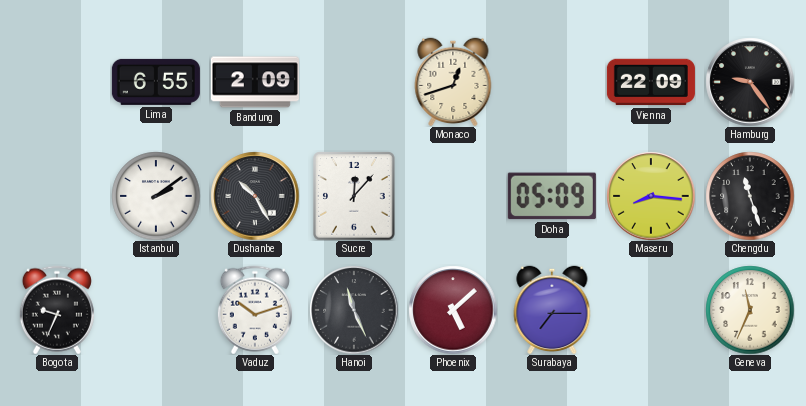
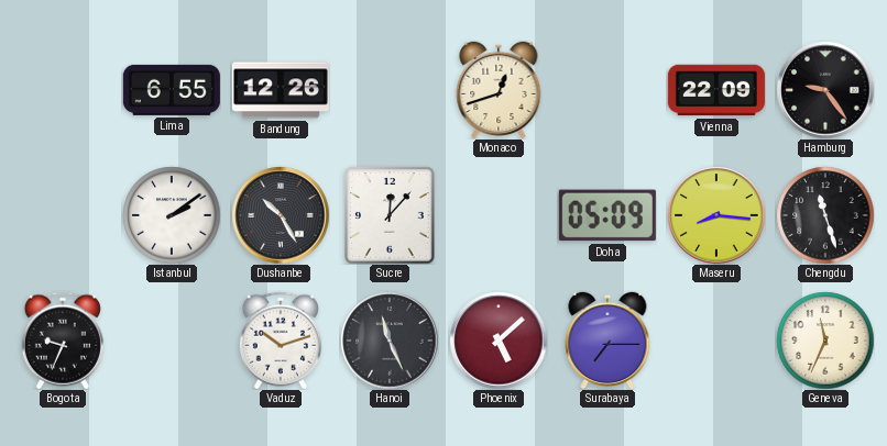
Bandung: 2:09 -> 12:26
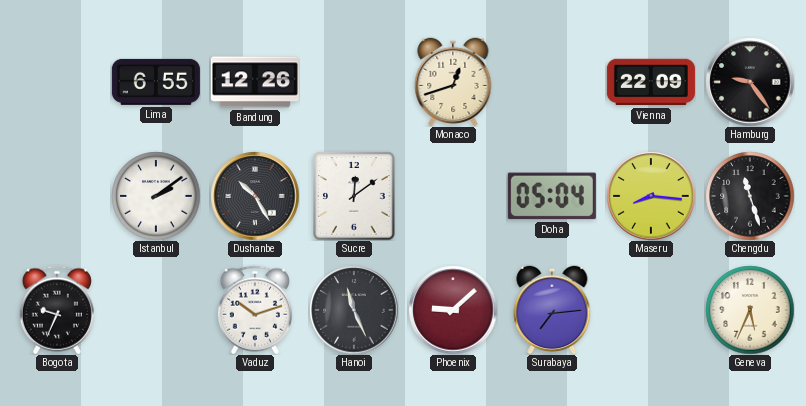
Sucre: 12:07 -> 12:09
Doha: 05:09 -> 05:04
Phoenix: 5:08 -> 9:08
Surabaya: 7:15 -> 7:14
Geneva: 11:34 -> 5:34
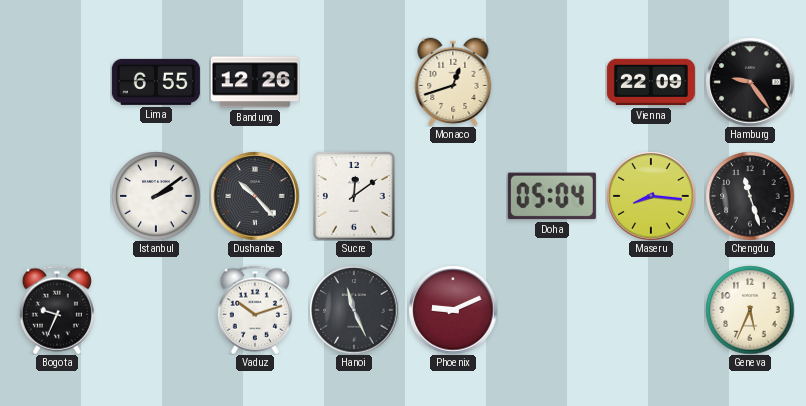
Dushanbe: 10:25 -> 10:23
Phoenix: 9:08 -> 9:11
Surabaya: 7:14 -> none
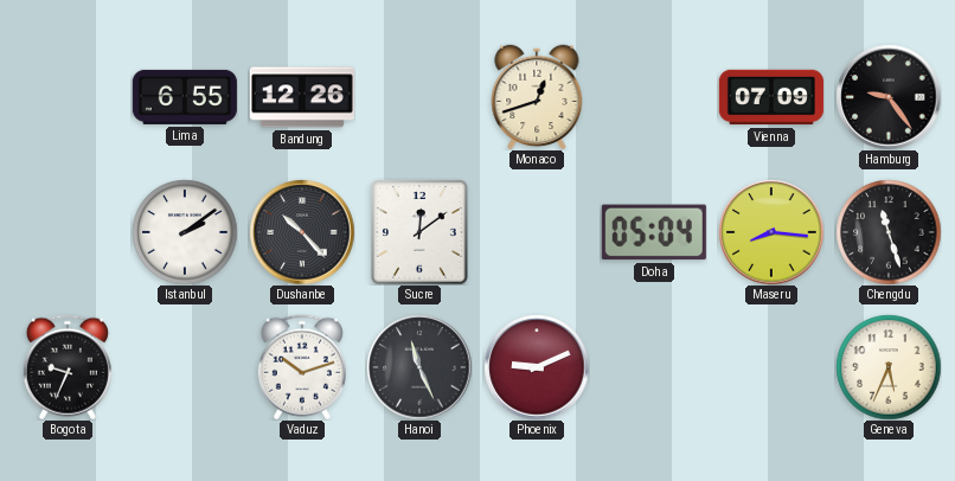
Vienna: 22:09 -> 07:09
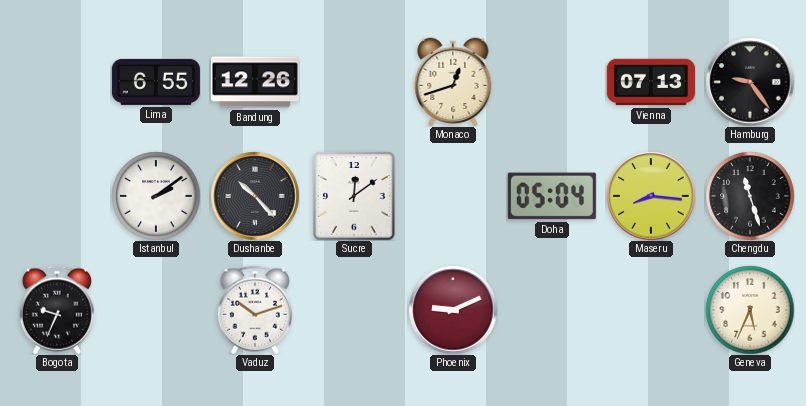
Vienna: 07:09 -> 07:13
Hanoi: 11:26 -> none
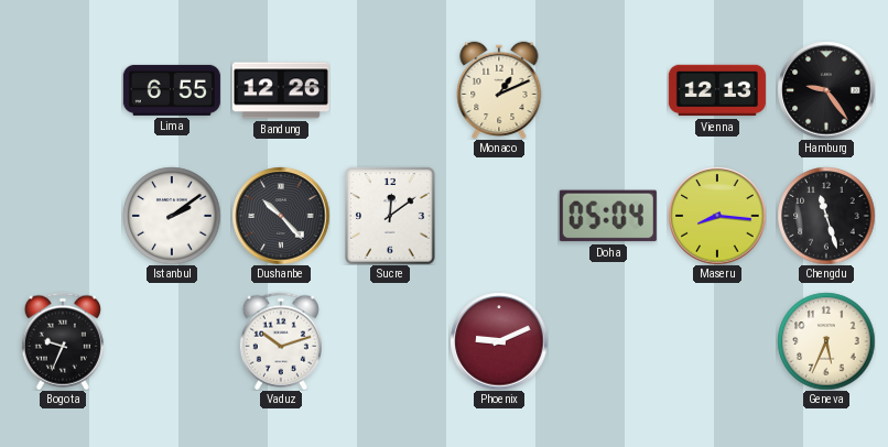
Monaco: 12:42 -> 1:11
Vienna: 07:13 -> 12:13
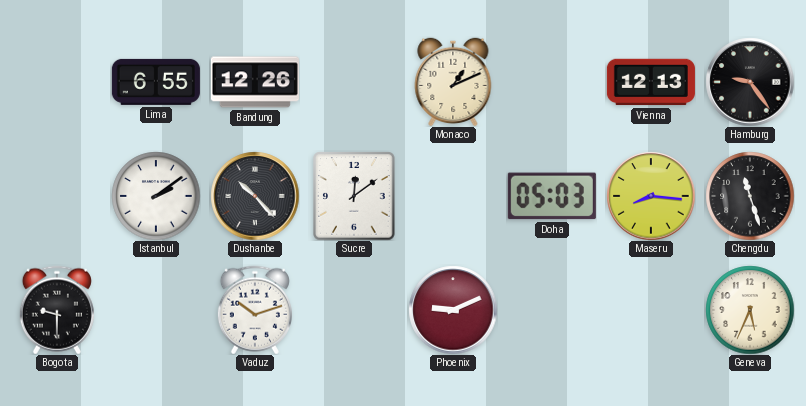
Doha: 05:04 -> 05:03
Bogota: 9:34 -> 9:30
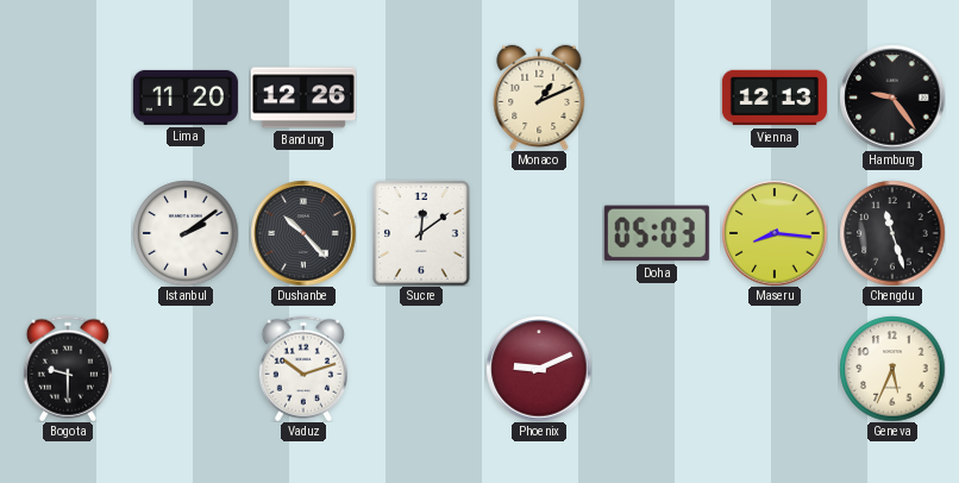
Lima: 6:55 -> 11:20
